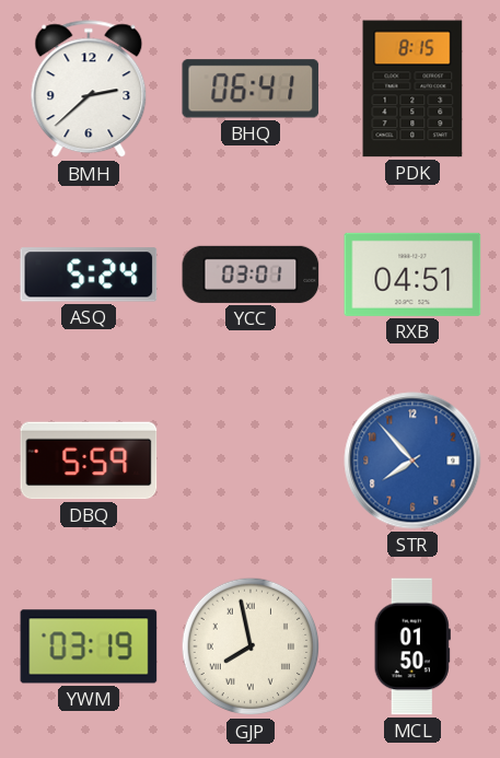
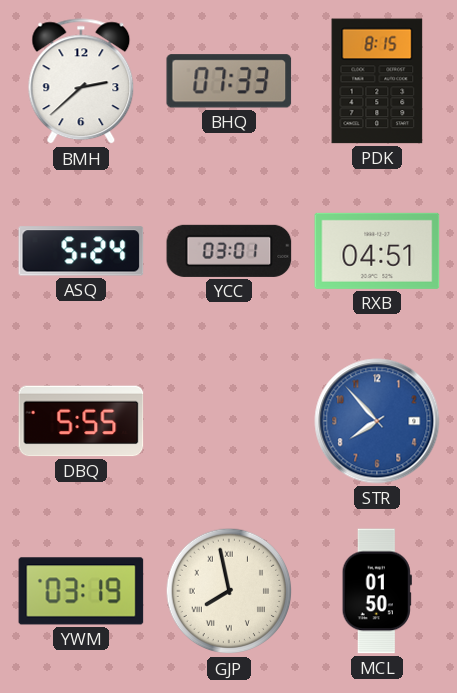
BHQ: 06:41 -> 07:33
DBQ: 5:59 -> 5:55
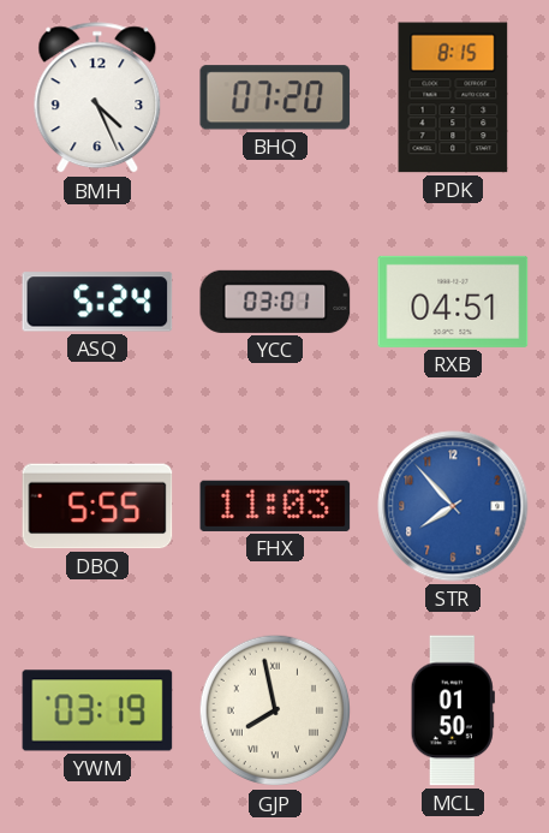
BMH: 2:38 -> 4:26
BHQ: 07:33 -> 07:20
FHX: none -> 11:03
